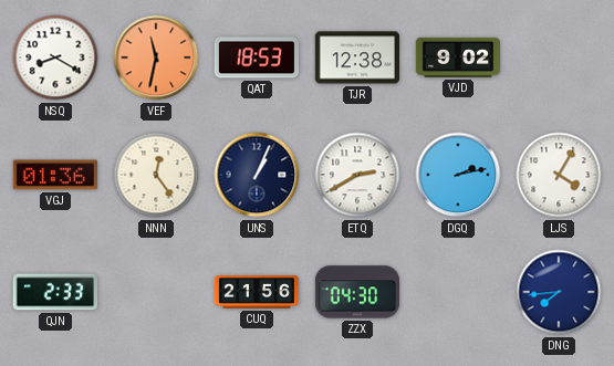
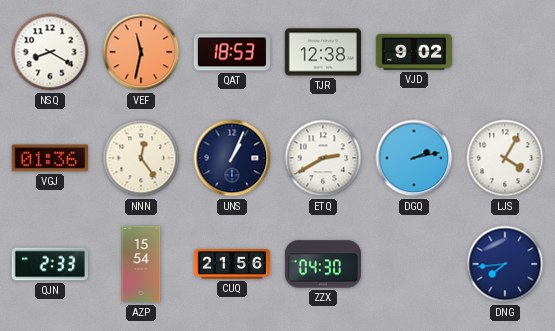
AZP: none -> 15:54
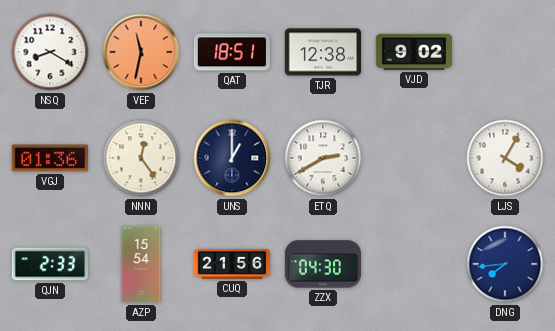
QAT: 18:53 -> 18:51
UNS: 1:04 -> 1:00
DGQ: 2:13 -> none
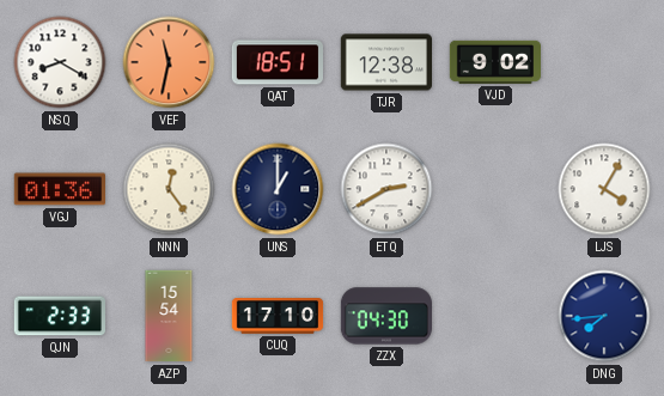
CUQ: 21:56 -> 17:10
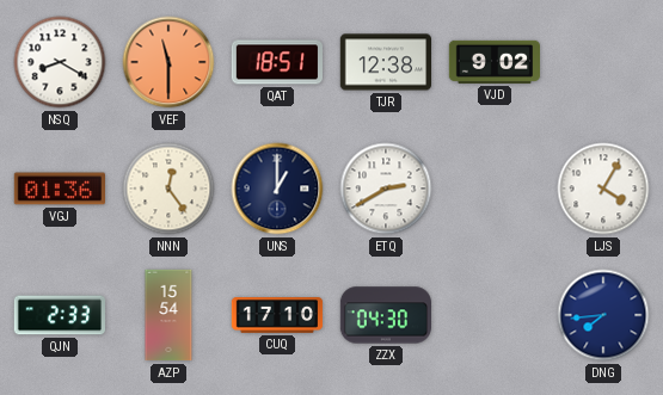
VEF: 11:32 -> 11:30
